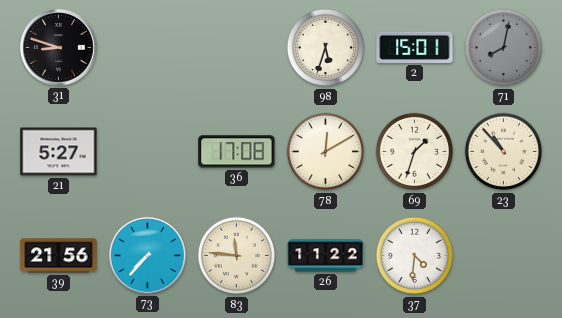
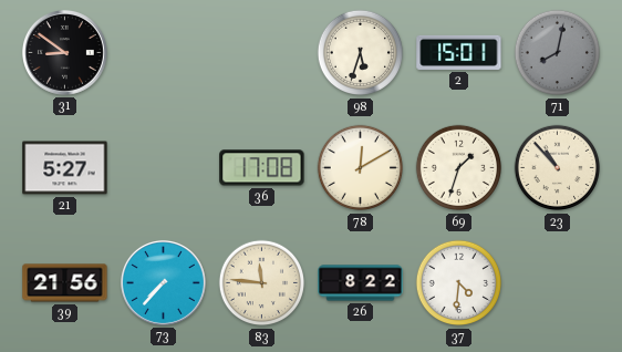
31: 8:48 -> 8:51
26: 11:22 -> 8:22
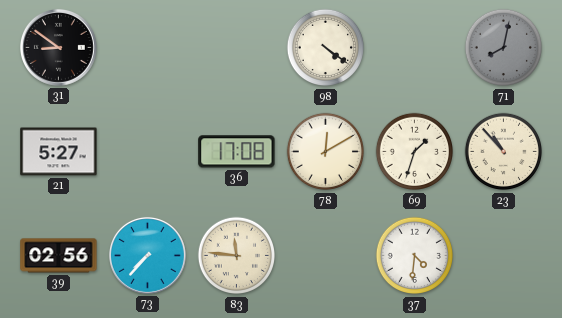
98: 5:33 -> 4:21
2: 15:01 -> none
39: 21:56 -> 02:56
26: 8:22 -> none
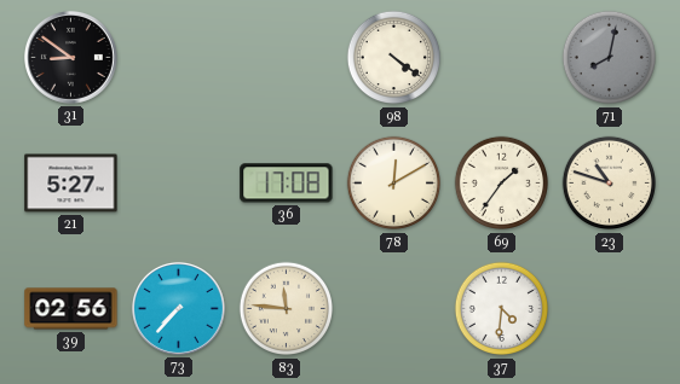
69: 1:33 -> 1:36
23: 10:53 -> 10:48
